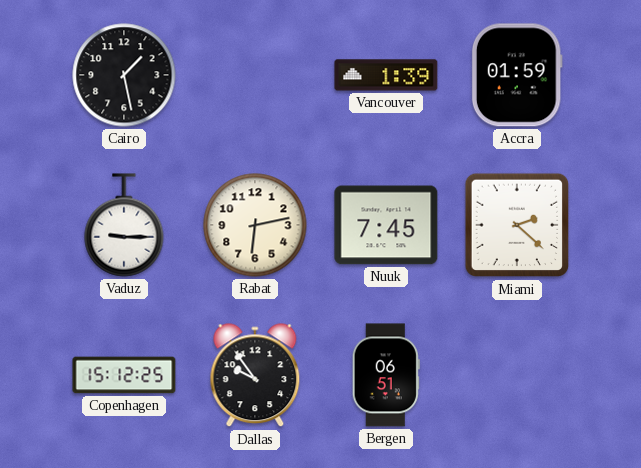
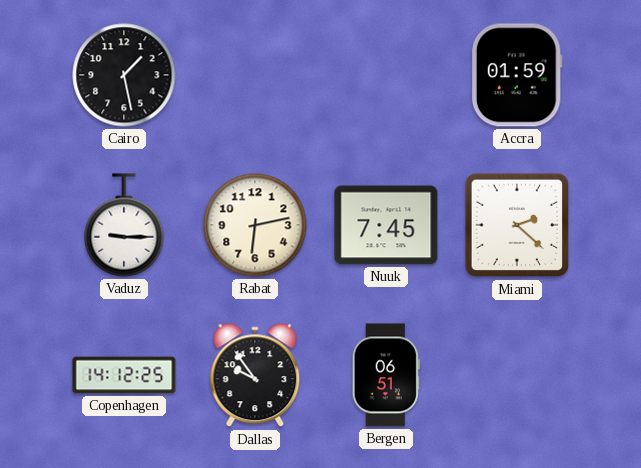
Vancouver: 1:39 -> none
Copenhagen: 15:12 -> 14:12
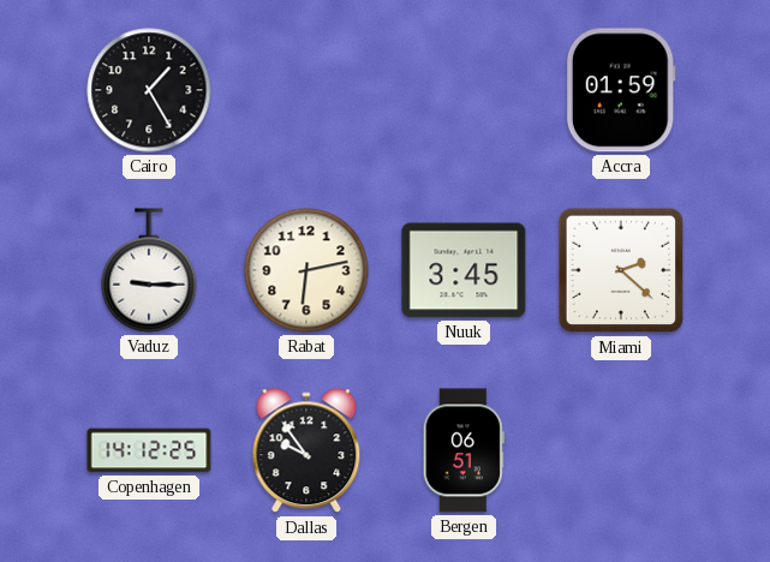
Cairo: 1:28 -> 1:25
Nuuk: 7:45 -> 3:45
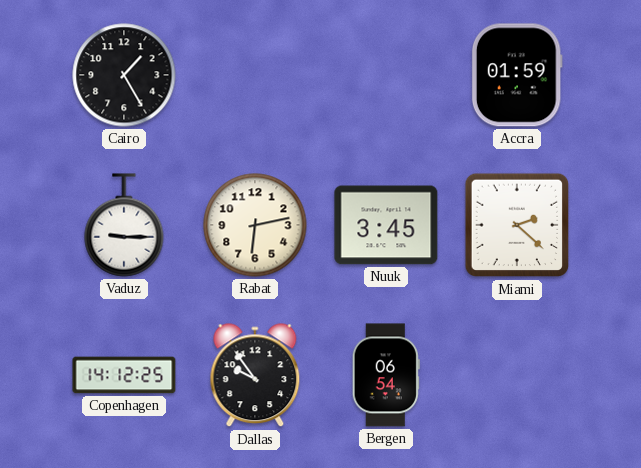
Bergen: 06:51 -> 06:54
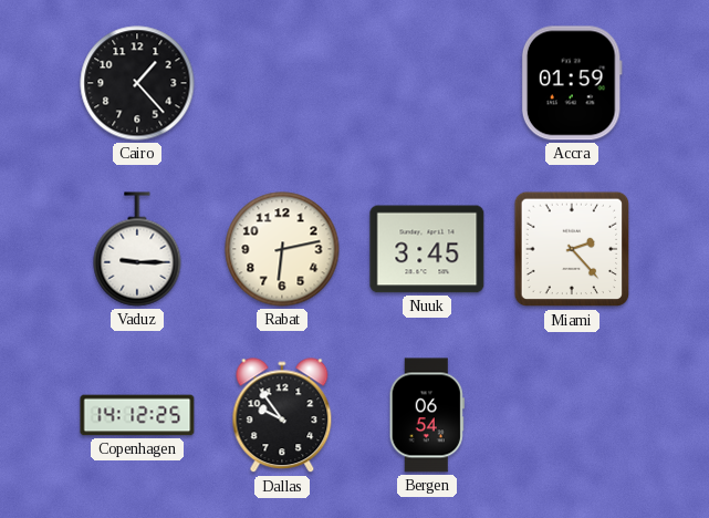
Cairo: 1:25 -> 1:23
Miami: 2:22 -> 2:23
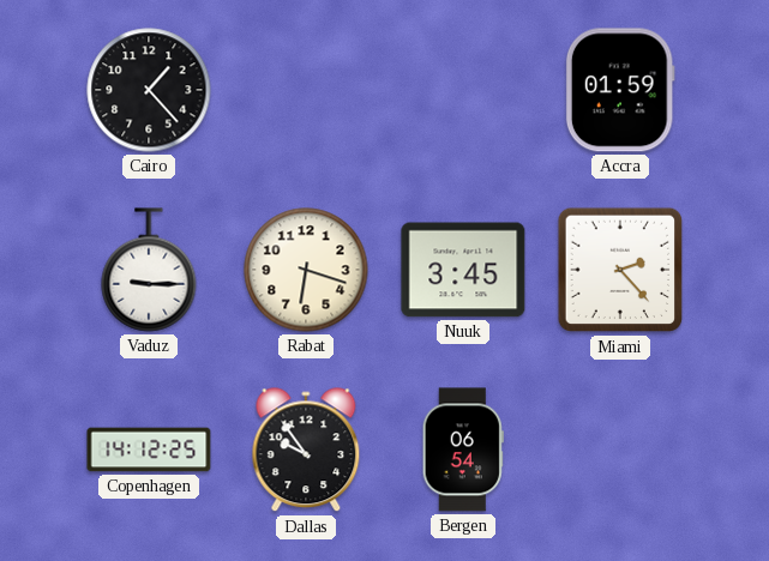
Rabat: 6:13 -> 6:18
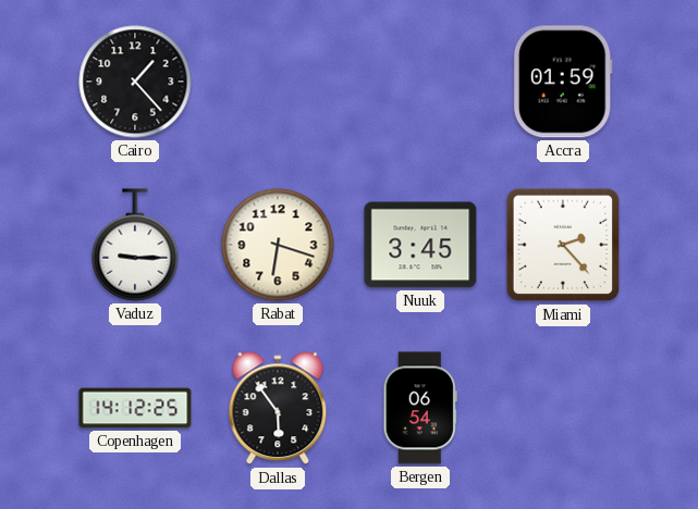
Dallas: 9:54 -> 5:54
